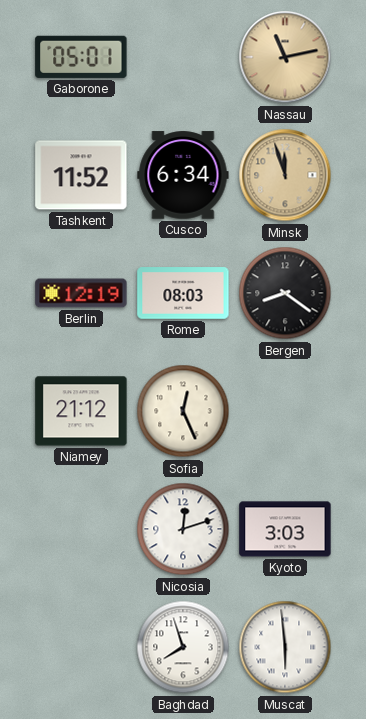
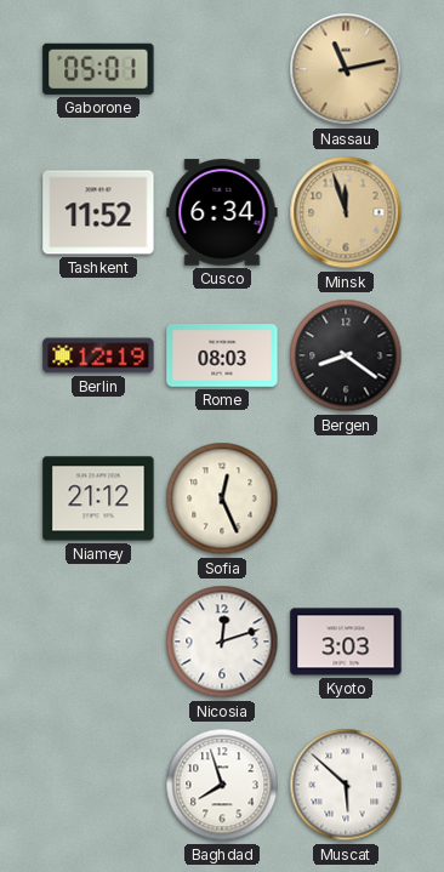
Muscat: 5:59 -> 5:52
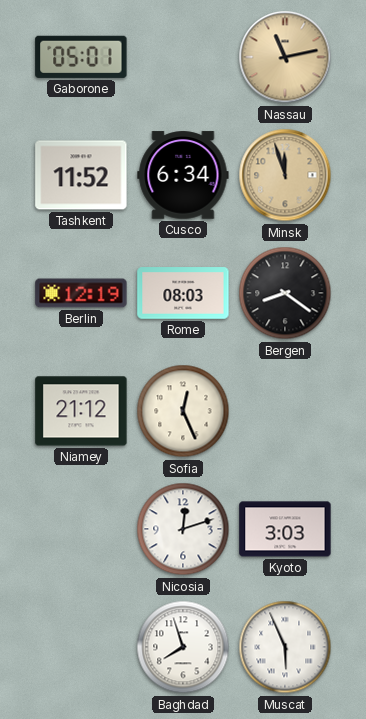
Muscat: 5:52 -> 5:56
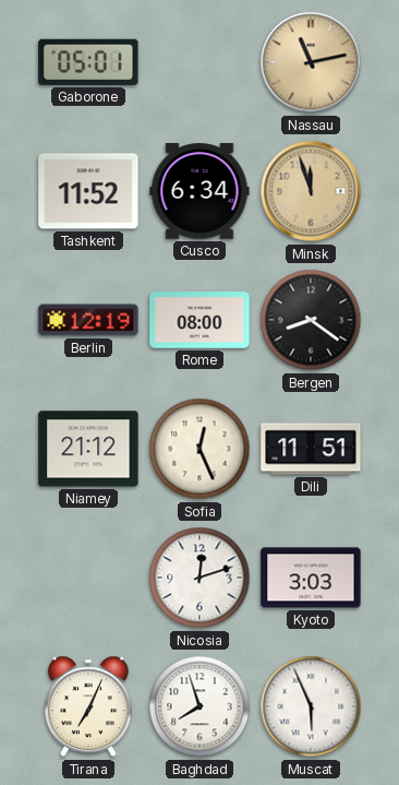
Rome: 08:03 -> 08:00
Dili: none -> 11:51
Tirana: none -> 7:04
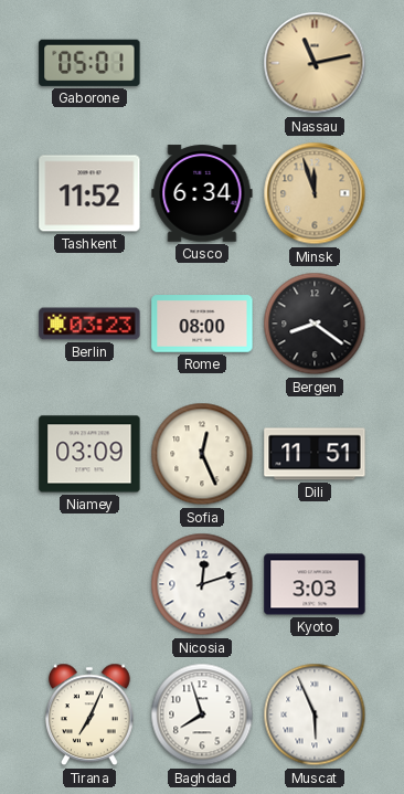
Berlin: 12:19 -> 03:23
Niamey: 21:12 -> 03:09
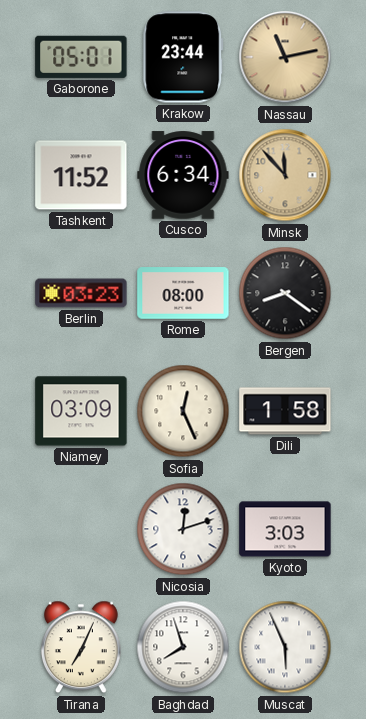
Krakow: none -> 23:44
Minsk: 11:57 -> 11:53
Dili: 11:51 -> 1:58
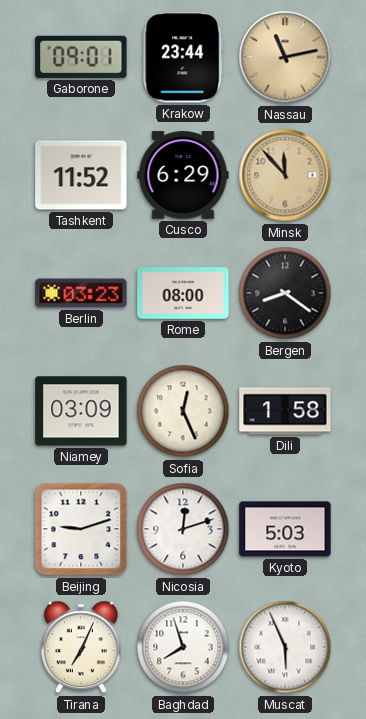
Gaborone: 05:01 -> 09:01
Cusco: 6:34 -> 6:29
Beijing: none -> 9:12
Kyoto: 3:03 -> 5:03
